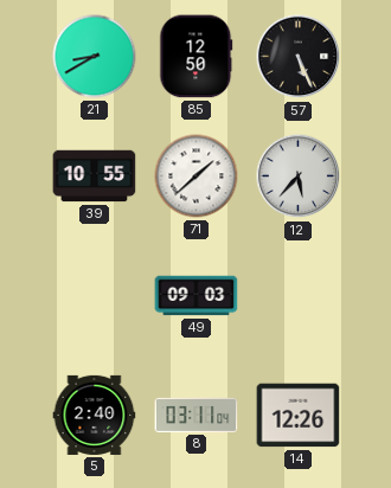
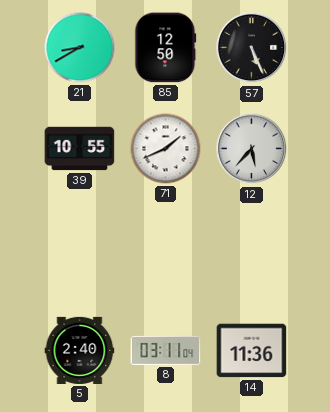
71: 1:38 -> 1:41
49: 09:03 -> none
14: 12:26 -> 11:36
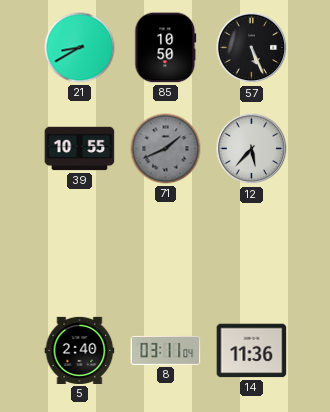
85: 12:50 -> 10:50
71 dial: white -> grey
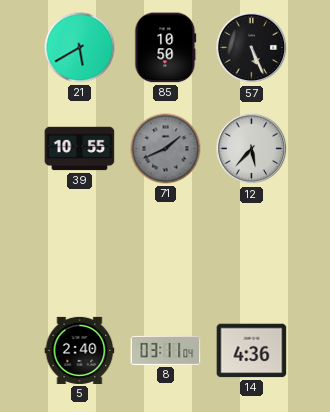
21: 8:40 -> 5:40
14: 11:36 -> 4:36
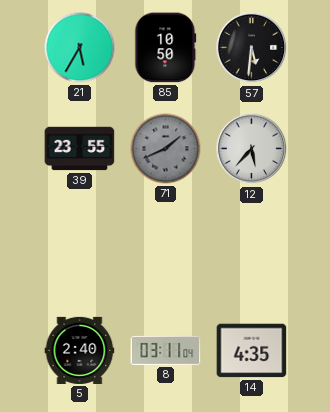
21: 5:40 -> 5:35
57: 5:26 -> 5:31
39: 10:55 -> 23:55
14: 4:36 -> 4:35
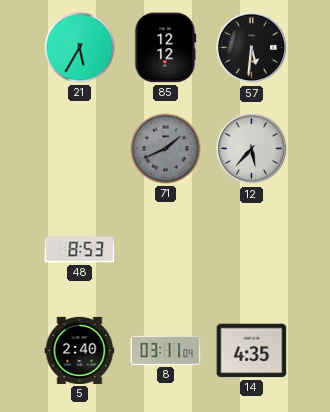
85: 10:50 -> 12:12
39: 23:55 -> none
48: none -> 8:53
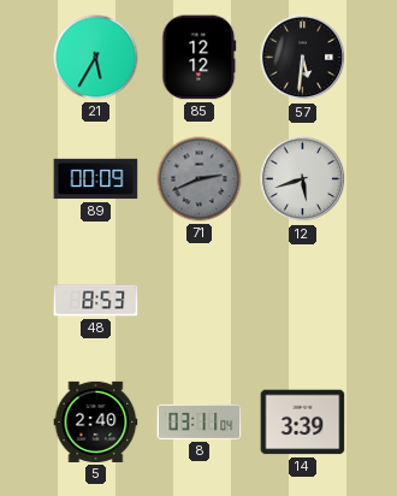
89: none -> 00:09
71: 1:41 -> 2:41
12: 5:37 -> 5:42
14: 4:35 -> 3:39
